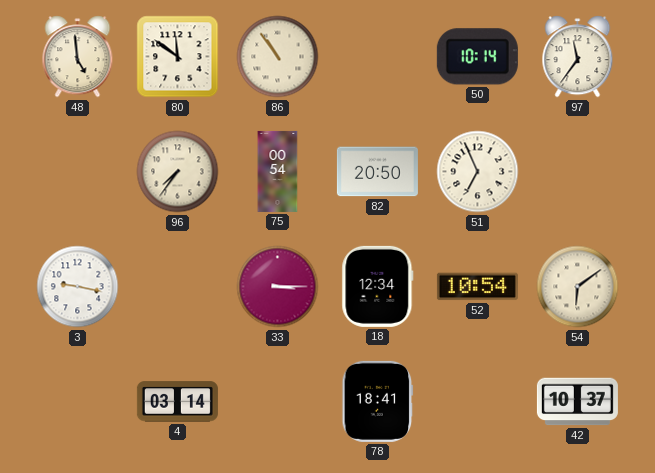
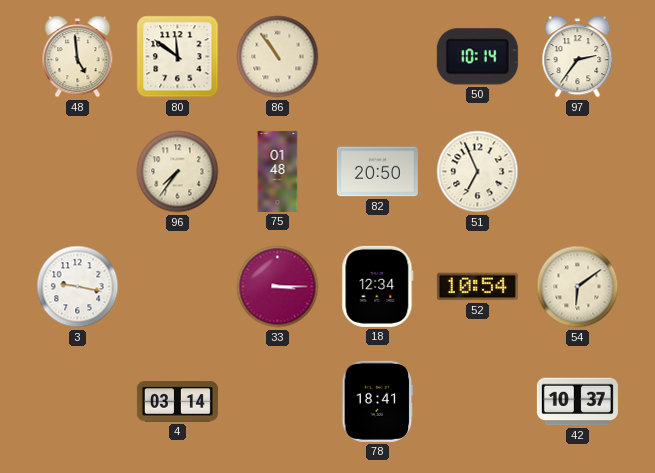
97: 11:36 -> 2:36
75: 00:54 -> 01:48
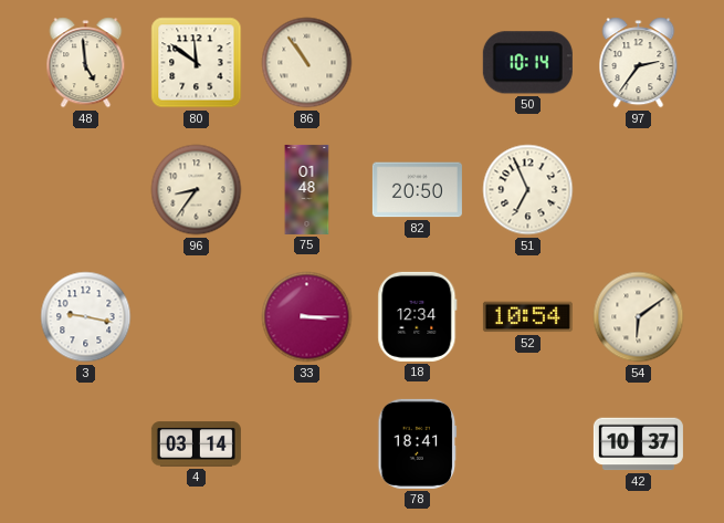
96: 7:36 -> 8:36
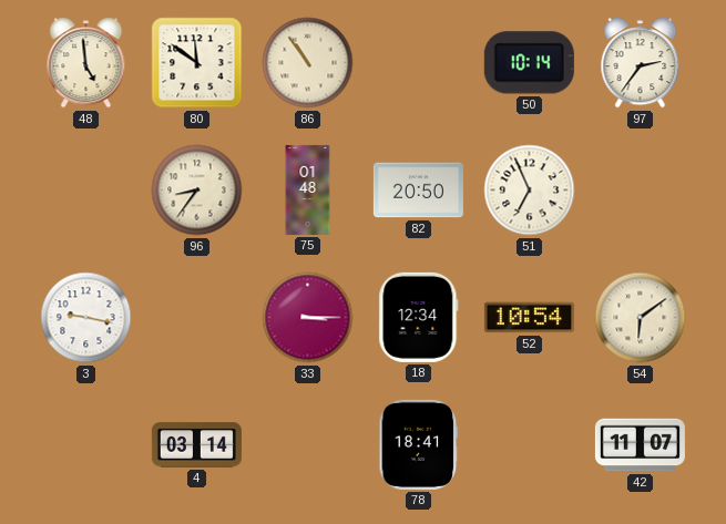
42: 10:37 -> 11:07
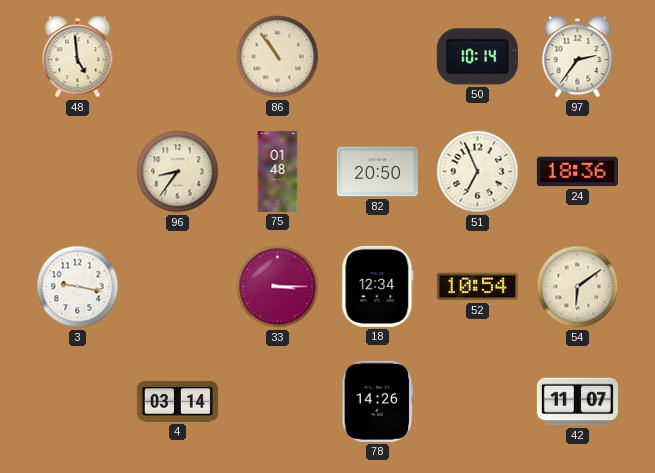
80: 11:51 -> none
24: none -> 18:36
78: 18:41 -> 14:26
